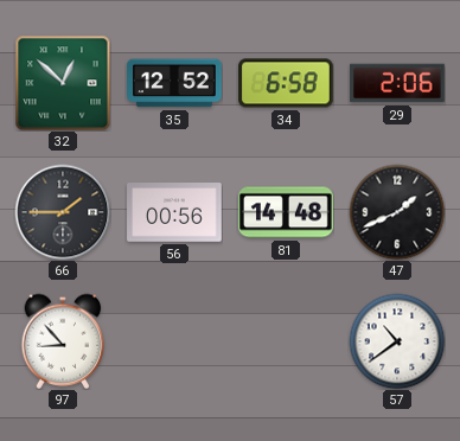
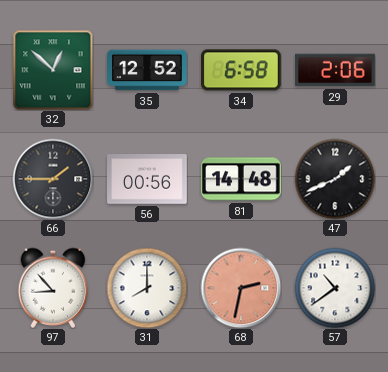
31: none -> 8:00
68: none -> 2:32
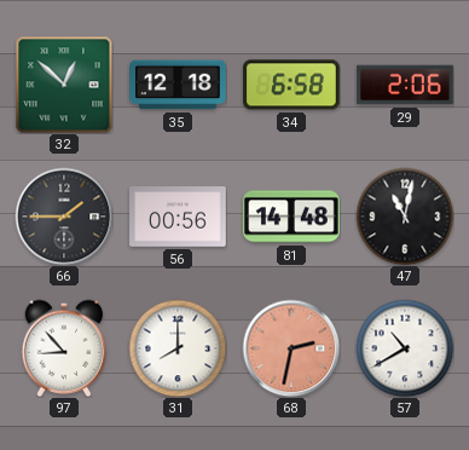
35: 12:52 -> 12:18
47: 1:41 -> 11:02
57: 10:39 -> 10:40
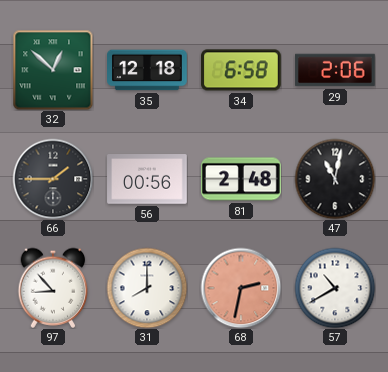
81: 14:48 -> 2:48
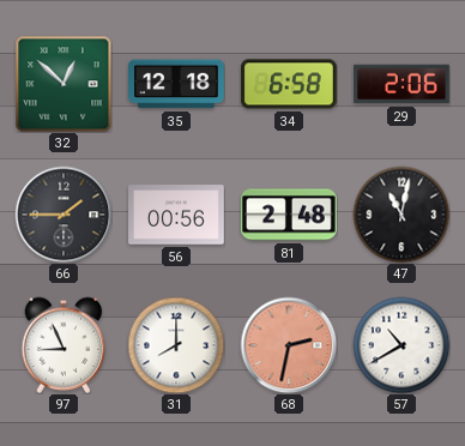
97: 8:53 -> 8:56
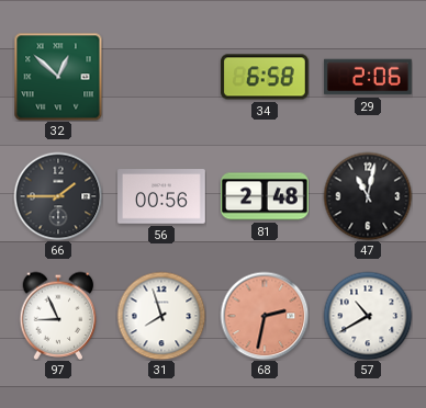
35: 12:18 -> none
31: 8:00 -> 7:57
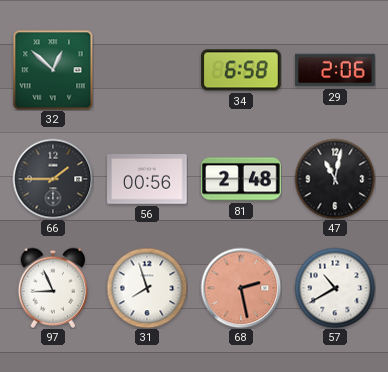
68: 2:32 -> 2:28
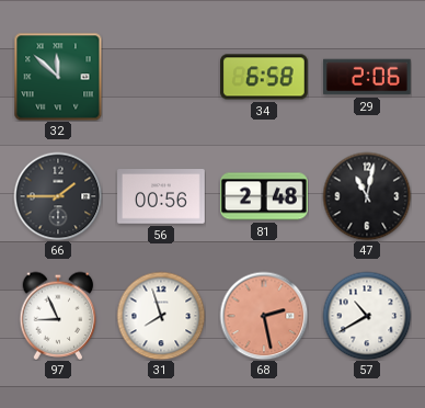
32: 12:52 -> 11:52
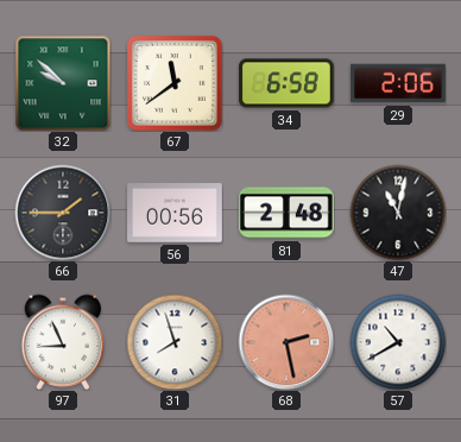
32: 11:52 -> 9:52
67: none -> 11:39
